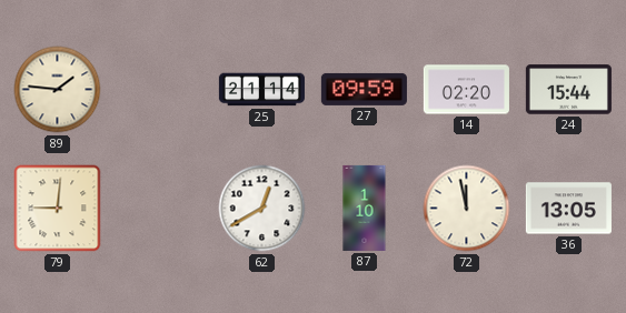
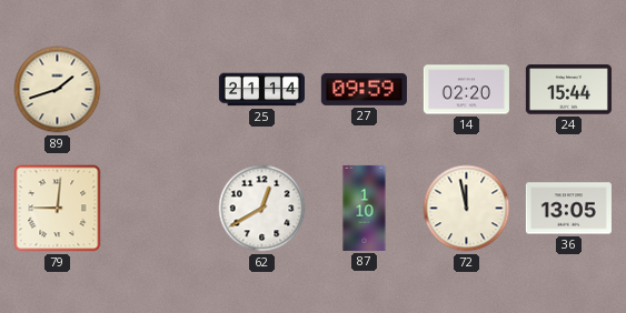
89: 1:46 -> 1:42
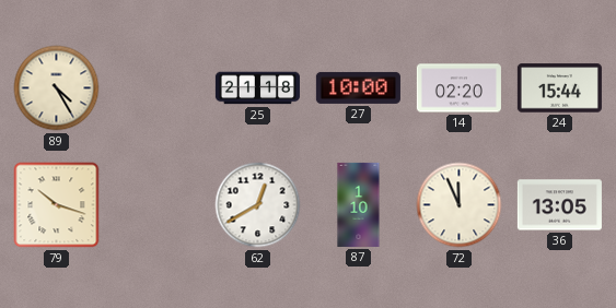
89: 1:42 -> 4:25
25: 21:14 -> 21:18
27: 09:59 -> 10:00
79: 9:01 -> 10:18
72: 11:58 -> 11:56
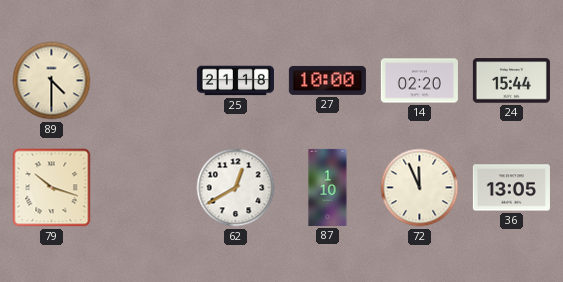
89: 4:25 -> 4:30
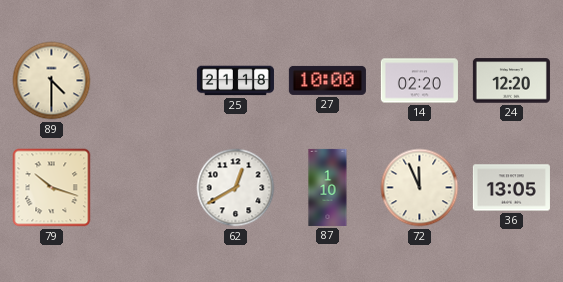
24: 15:44 -> 12:20
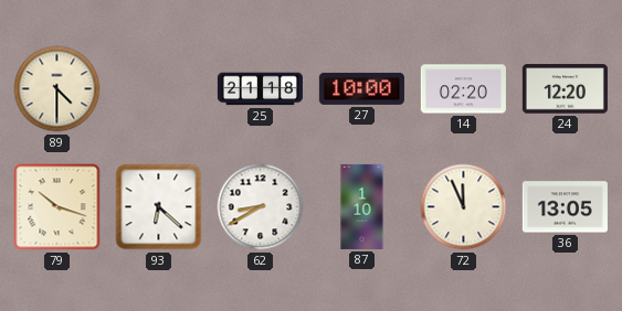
93: none -> 6:22
62: 12:40 -> 8:40
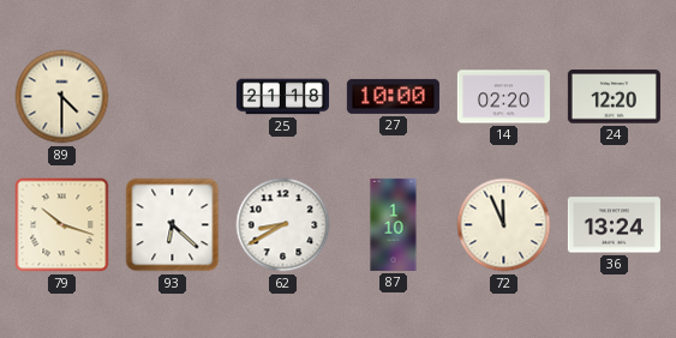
36: 13:05 -> 13:24
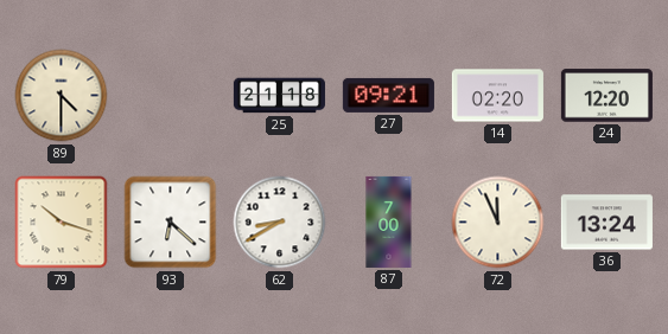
27: 10:00 -> 09:21
87: 1:10 -> 7:00
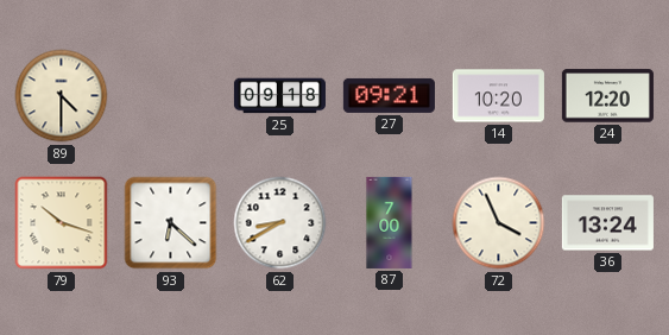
25: 21:18 -> 09:18
14: 02:20 -> 10:20
72: 11:56 -> 3:56
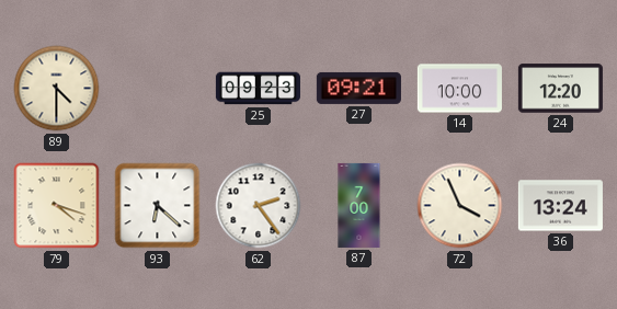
25: 09:18 -> 09:23
14: 10:20 -> 10:00
79: 10:18 -> 4:18
62: 8:40 -> 2:24
